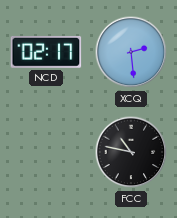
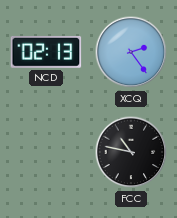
NCD: 02:17 -> 02:13
XCQ: 2:29 -> 2:24
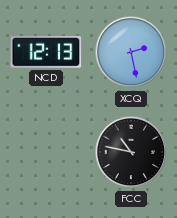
NCD: 02:13 -> 12:13
XCQ: 2:24 -> 2:28
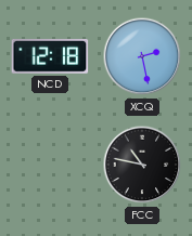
NCD: 12:13 -> 12:18
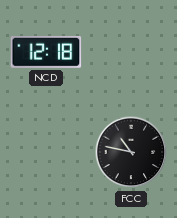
XCQ: 2:28 -> none
